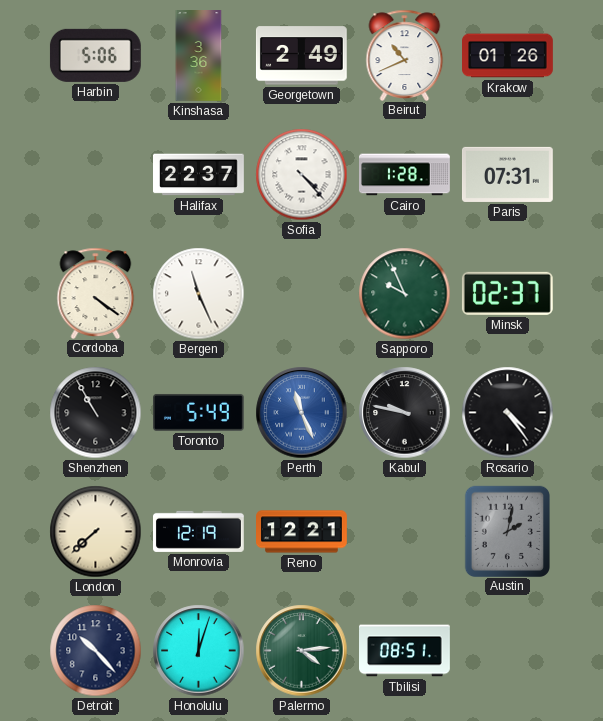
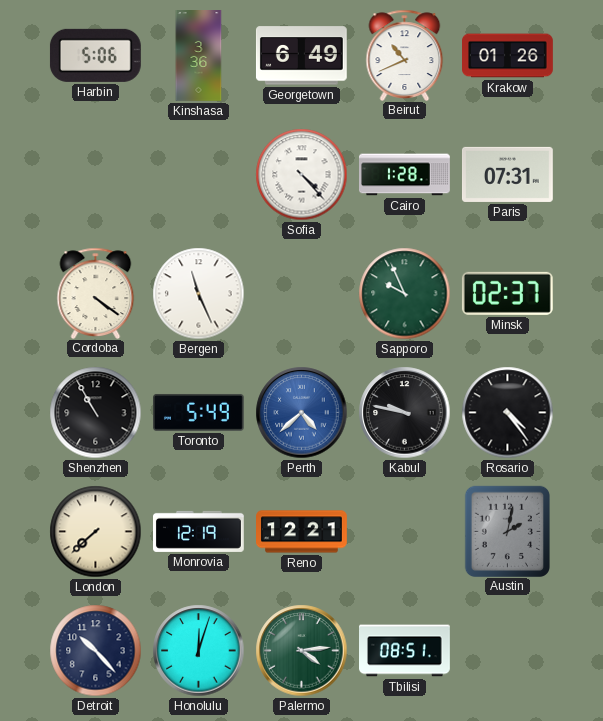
Georgetown: 2:49 -> 6:49
Halifax: 22:37 -> none
Perth: 11:26 -> 4:38
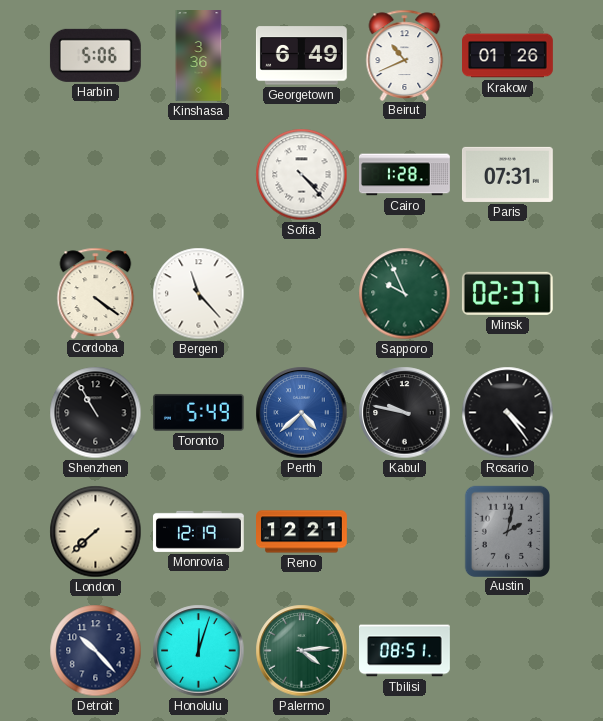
Bergen: 11:26 -> 11:23
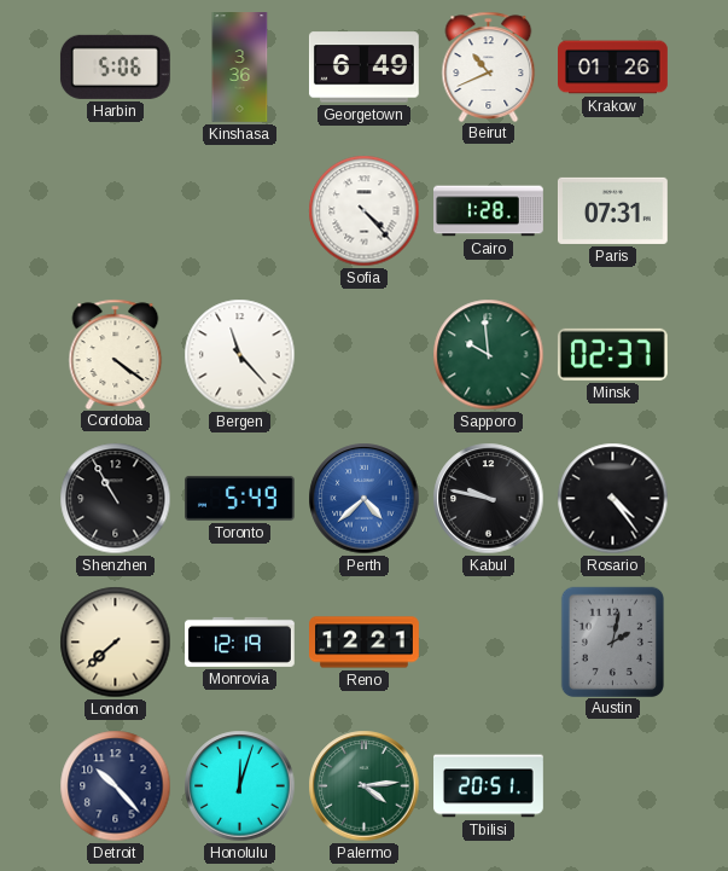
Sapporo: 9:56 -> 9:59
Tbilisi: 08:51 -> 20:51
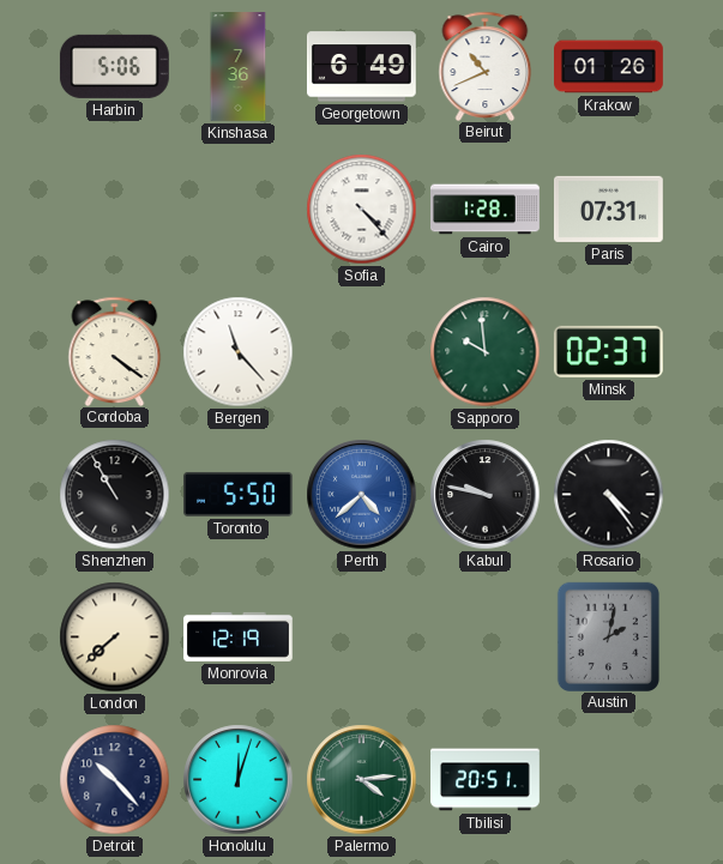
Kinshasa: 3:36 -> 7:36
Toronto: 5:49 -> 5:50
Reno: 12:21 -> none
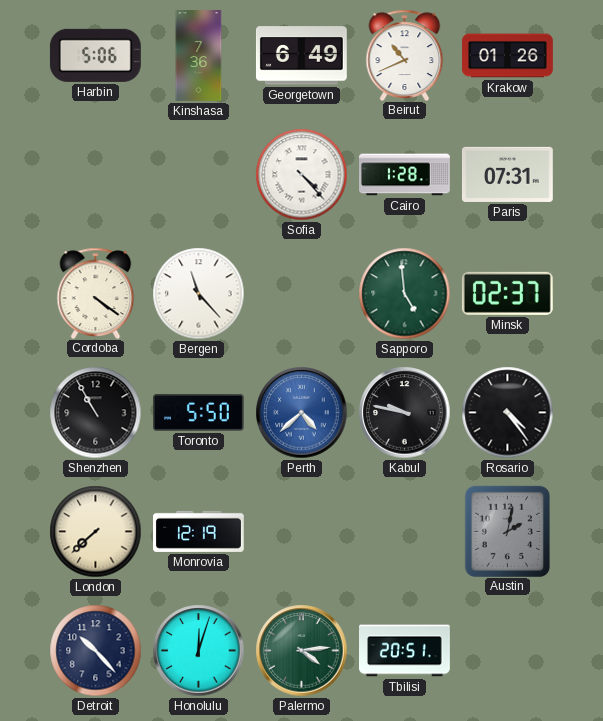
Sapporo: 9:59 -> 4:59
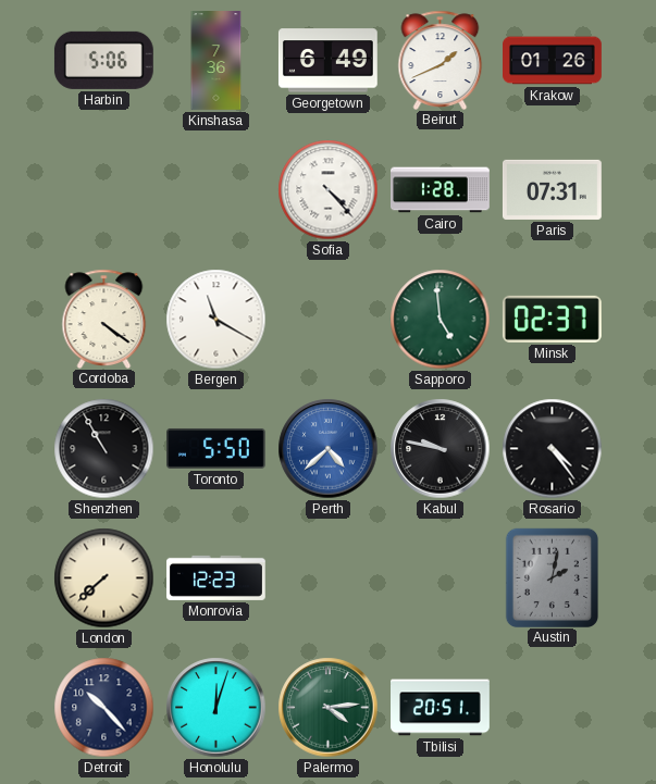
Beirut: 10:41 -> 1:41
Bergen: 11:23 -> 11:20
Monrovia: 12:19 -> 12:23
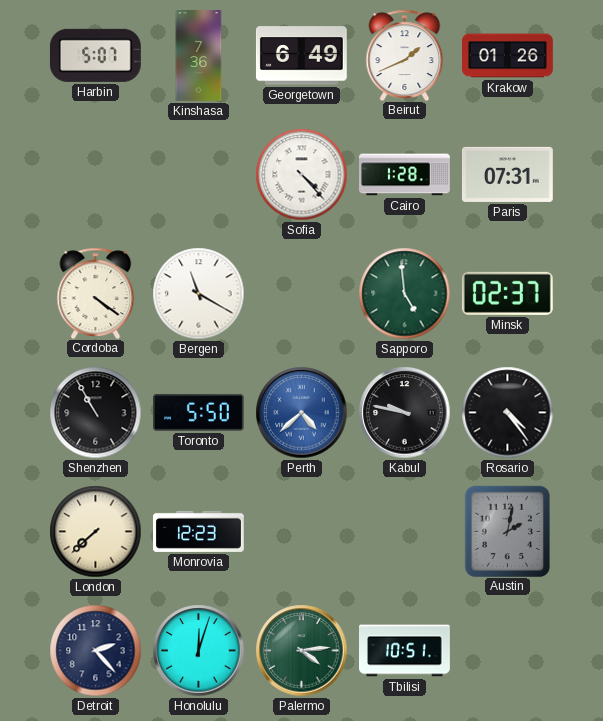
Harbin: 5:06 -> 5:07
Detroit: 10:23 -> 2:23
Tbilisi: 20:51 -> 10:51
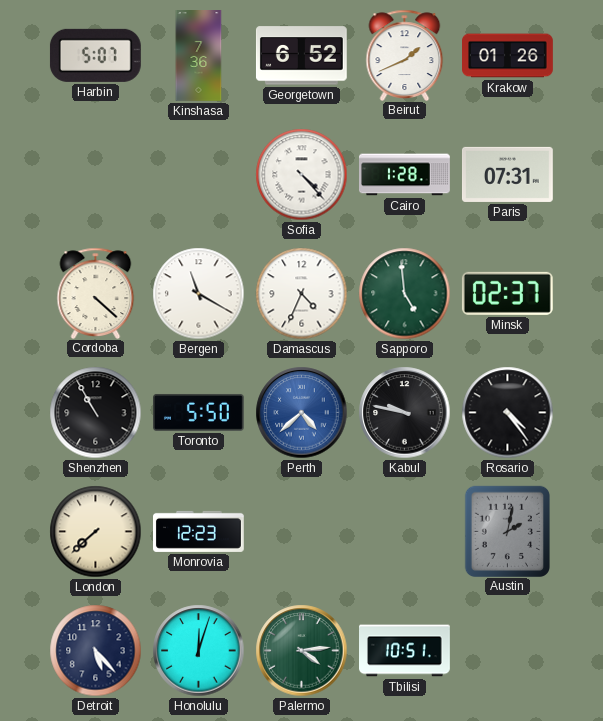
Georgetown: 6:49 -> 6:52
Cordoba: 4:21 -> 4:22
Damascus: none -> 4:34
Detroit: 2:23 -> 5:23
